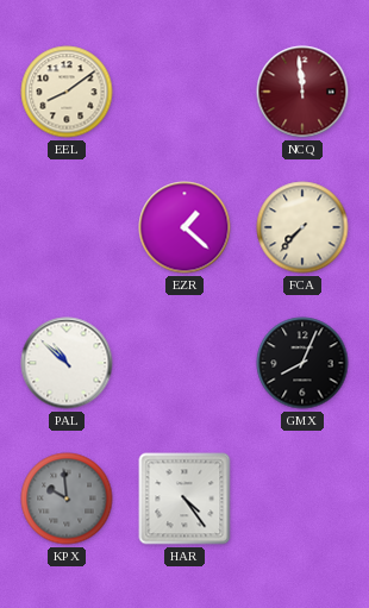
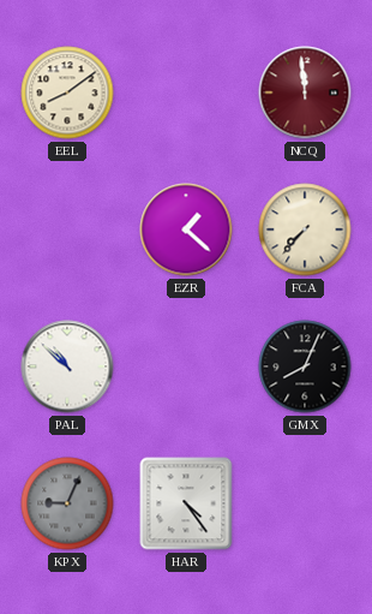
KPX: 9:59 -> 9:04
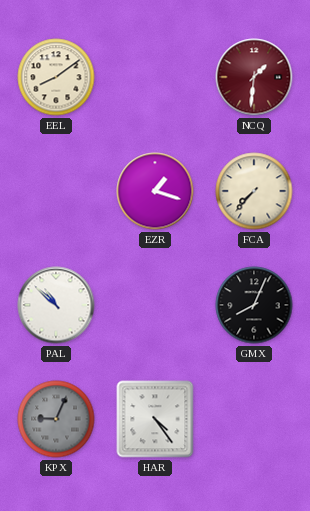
NCQ: 11:59 -> 1:31
EZR: 1:22 -> 1:18
